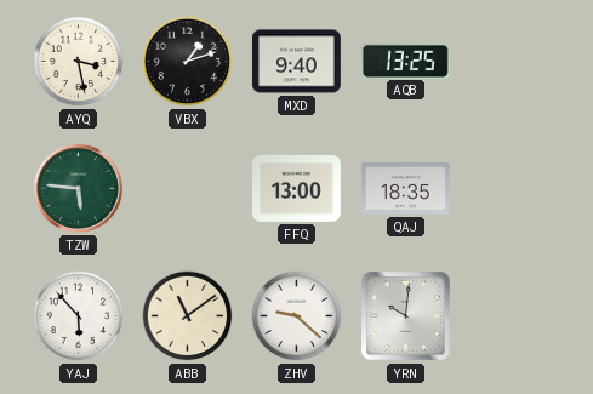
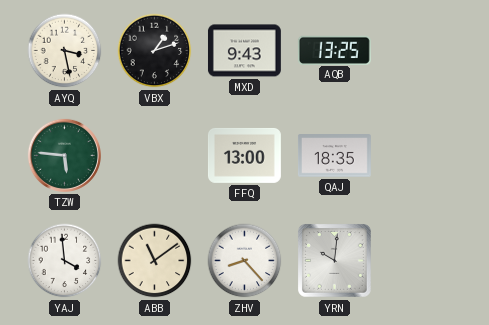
MXD: 9:40 -> 9:43
YAJ: 5:53 -> 3:59
ZHV: 9:22 -> 8:23
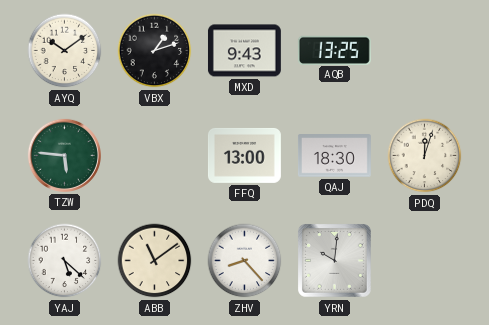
AYQ: 3:28 -> 10:09
QAJ: 18:35 -> 18:30
PDQ: none -> 12:03
YAJ: 3:59 -> 5:22
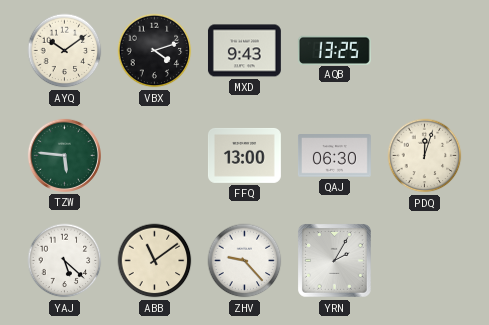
VBX: 1:12 -> 4:12
QAJ: 18:30 -> 06:30
ZHV: 8:23 -> 9:23
YRN: 10:01 -> 2:05
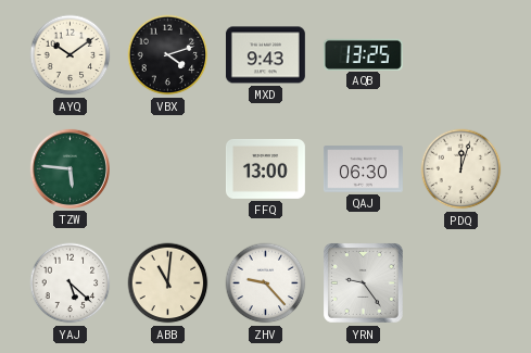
ABB: 11:09 -> 11:01
YRN: 2:05 -> 9:24
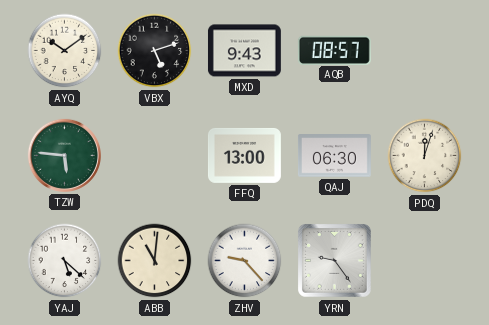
VBX: 4:12 -> 5:12
AQB: 13:25 -> 08:57
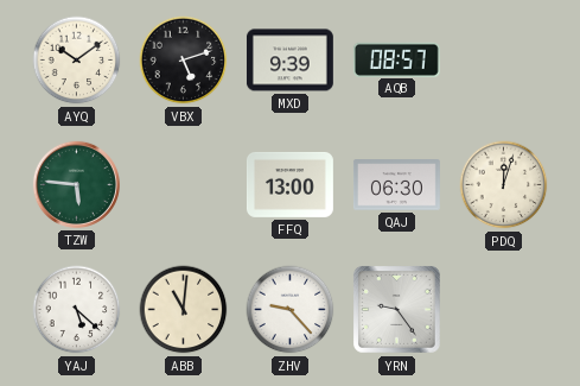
MXD: 9:43 -> 9:39
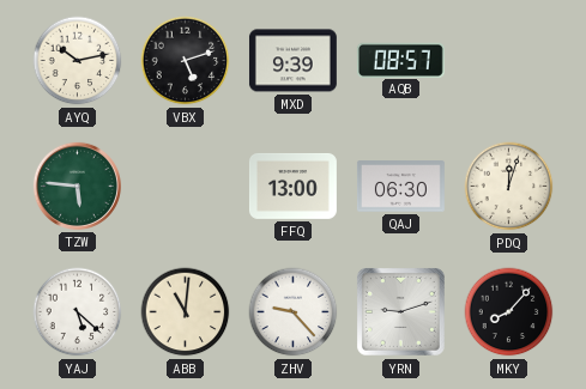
AYQ: 10:09 -> 10:13
YRN: 9:24 -> 9:12
MKY: none -> 8:07
